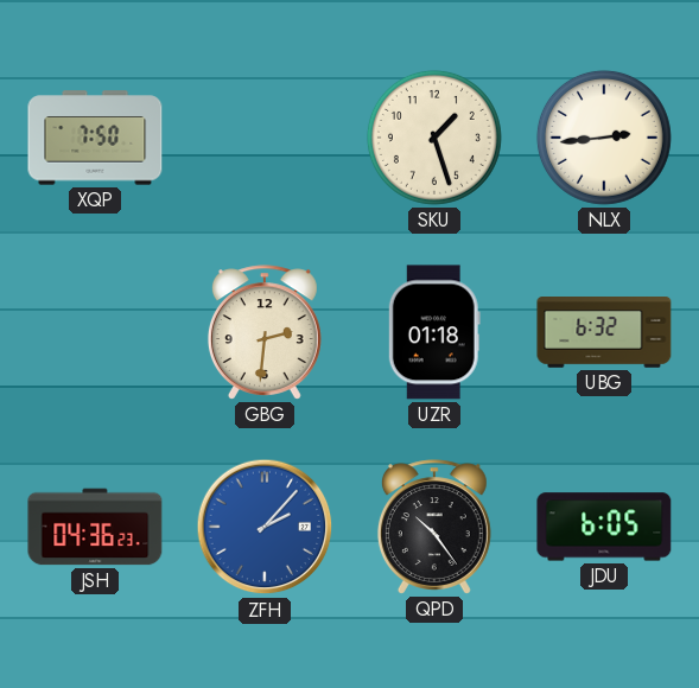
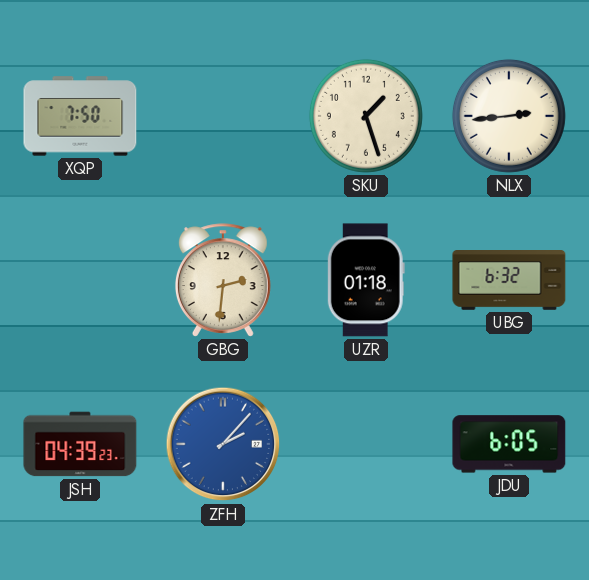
JSH: 04:36 -> 04:39
QPD: 10:24 -> none
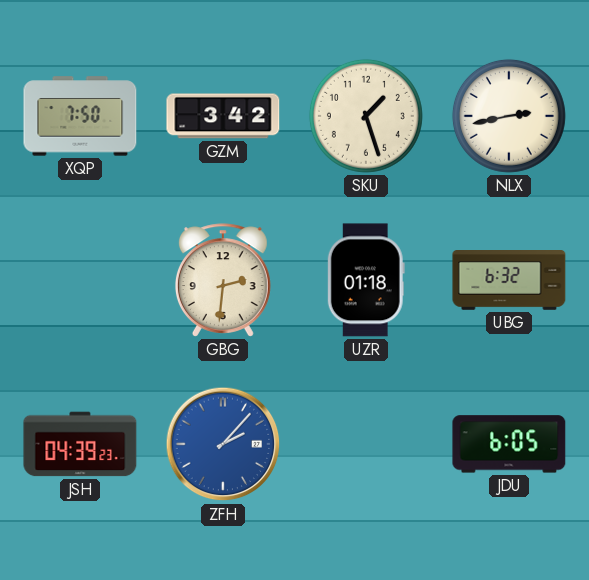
GZM: none -> 3:42
NLX: 2:44 -> 2:43
